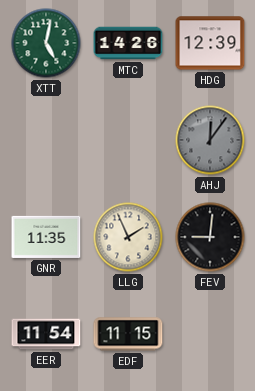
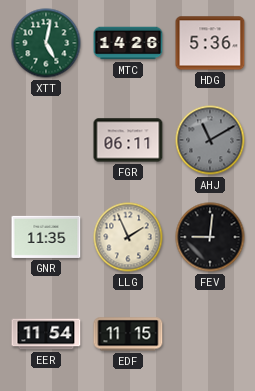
HDG: 12:39 -> 5:36
FGR: none -> 06:11
AHJ: 12:06 -> 11:10
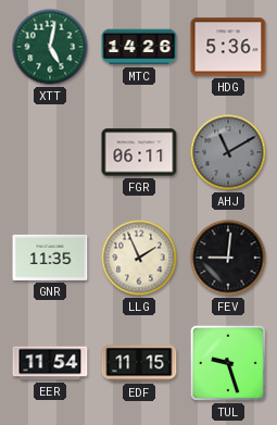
TUL: none -> 9:27
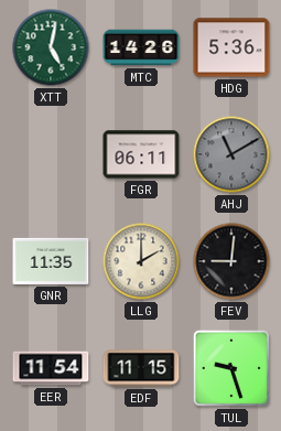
LLG: 1:56 -> 2:00
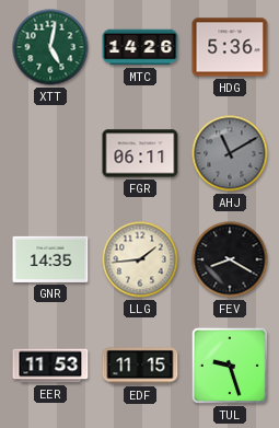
GNR: 11:35 -> 14:35
LLG: 2:00 -> 1:44
FEV: 9:01 -> 8:20
EER: 11:54 -> 11:53
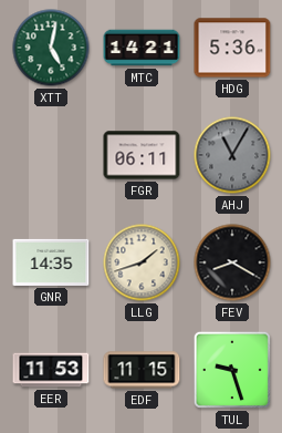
MTC: 14:26 -> 14:21
AHJ: 11:10 -> 11:05
LLG: 1:44 -> 1:42
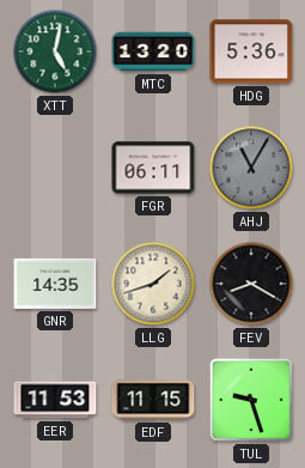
MTC: 14:21 -> 13:20
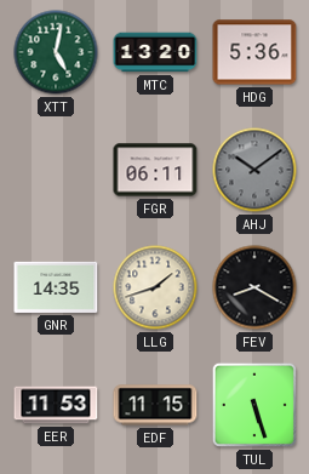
AHJ: 11:05 -> 10:09
TUL: 9:27 -> 5:27
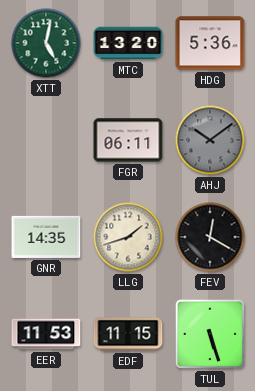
FEV: 8:20 -> 12:20
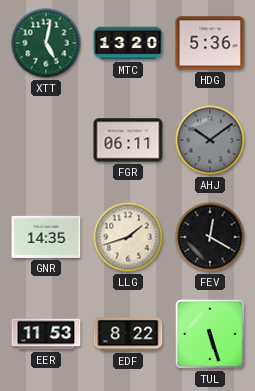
EDF: 11:15 -> 8:22
